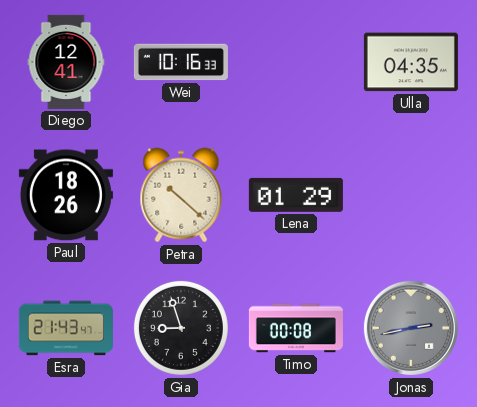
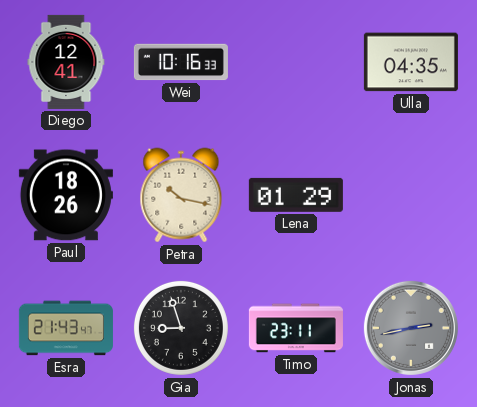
Petra: 10:22 -> 10:17
Timo: 00:08 -> 23:11
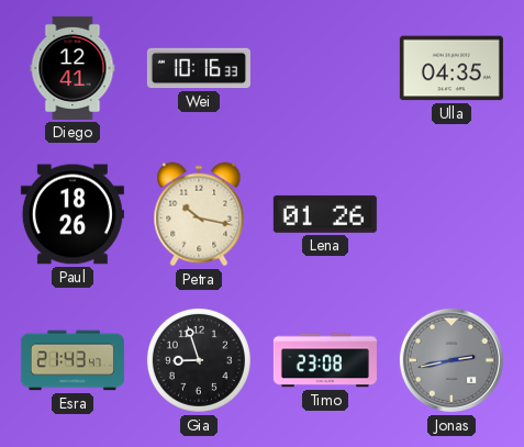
Lena: 01:29 -> 01:26
Timo: 23:11 -> 23:08
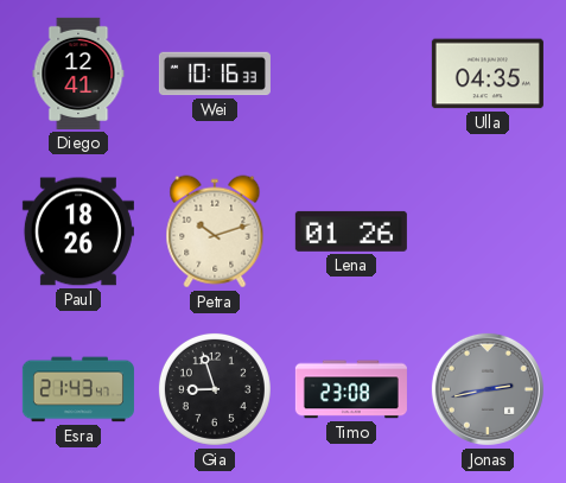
Petra: 10:17 -> 10:12
